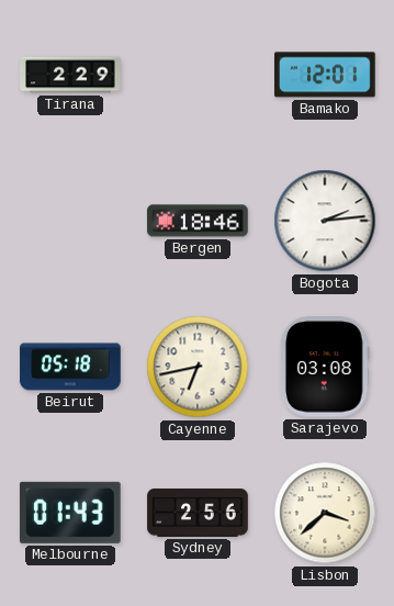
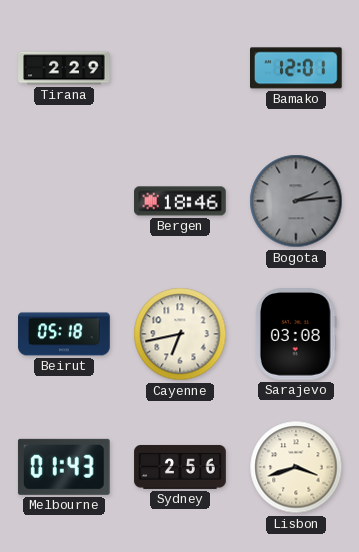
Bogota dial: white -> grey
Lisbon: 3:38 -> 3:42
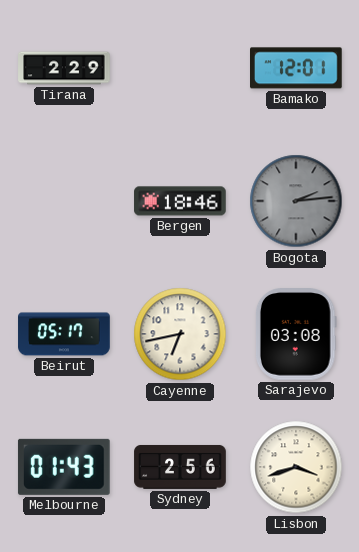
Beirut: 05:18 -> 05:17
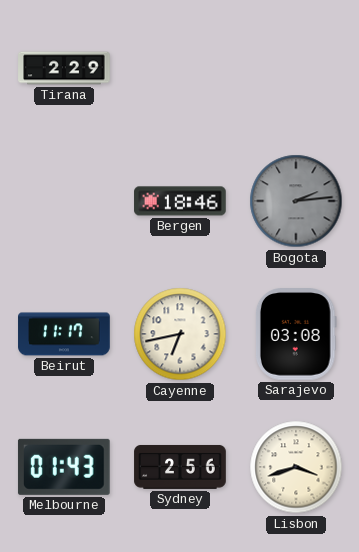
Bamako: 12:01 -> none
Beirut: 05:17 -> 11:17
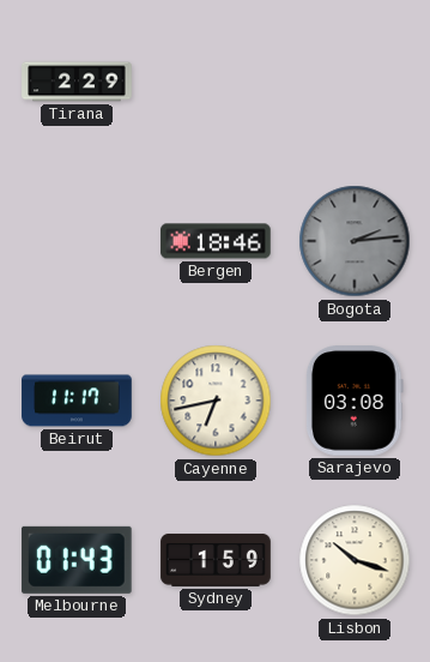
Sydney: 2:56 -> 1:59
Lisbon: 3:42 -> 10:18
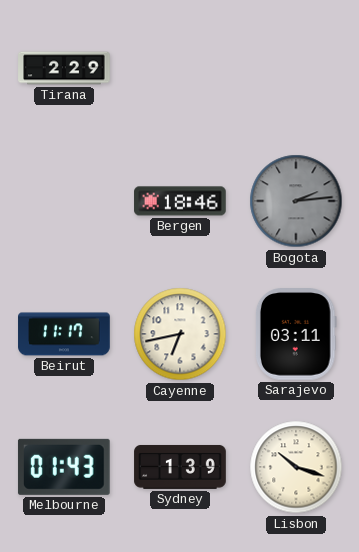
Sarajevo: 03:08 -> 03:11
Sydney: 1:59 -> 1:39
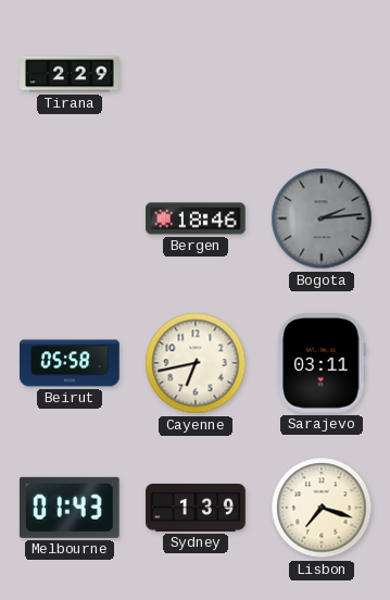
Beirut: 11:17 -> 05:58
Lisbon: 10:18 -> 7:18
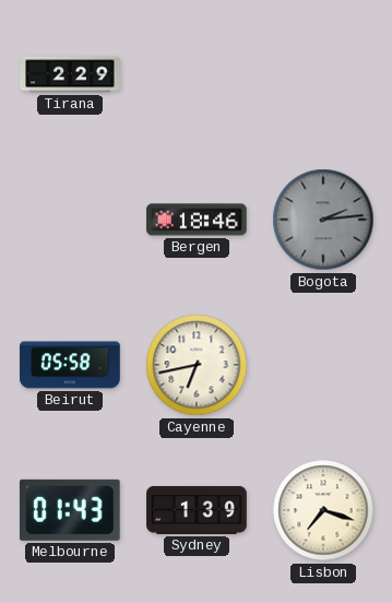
Sarajevo: 03:11 -> none
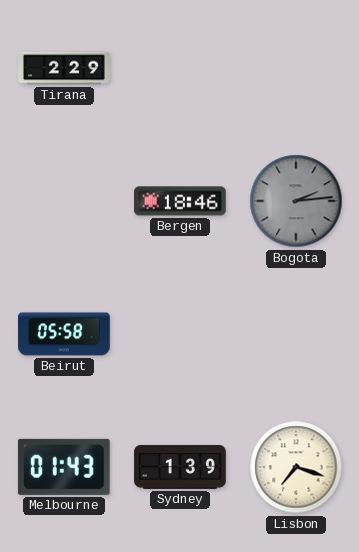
Cayenne: 6:43 -> none
